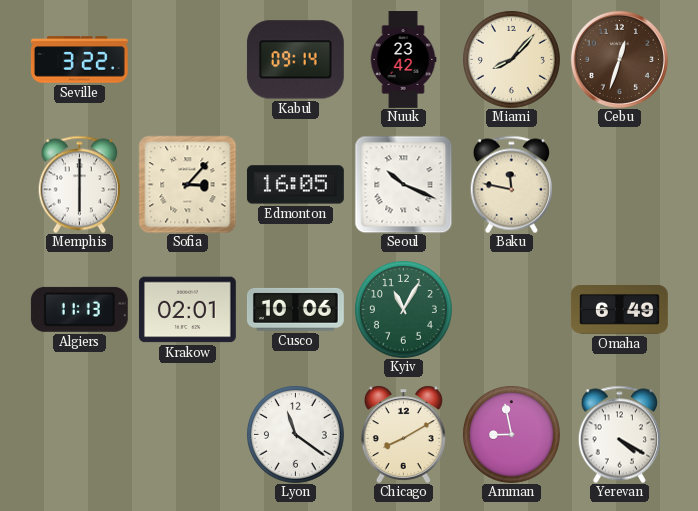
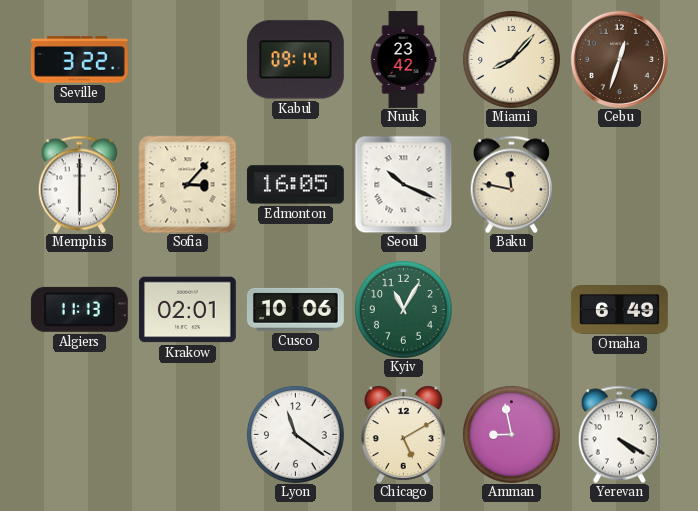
Chicago: 8:10 -> 5:10
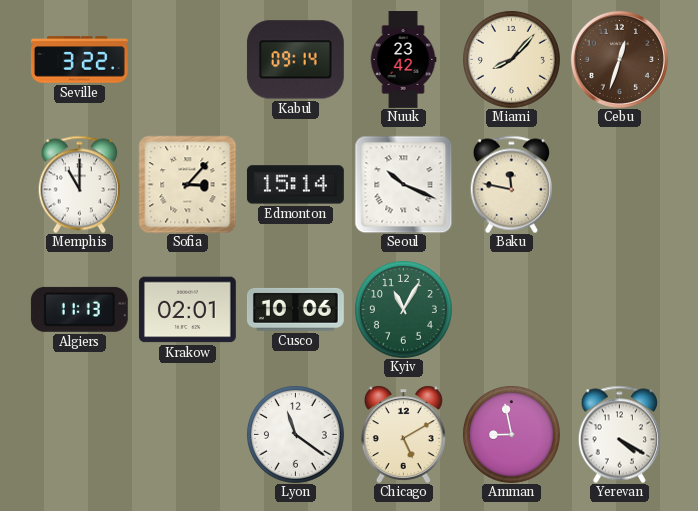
Memphis: 6:00 -> 11:00
Edmonton: 16:05 -> 15:14
Omaha: 6:49 -> none
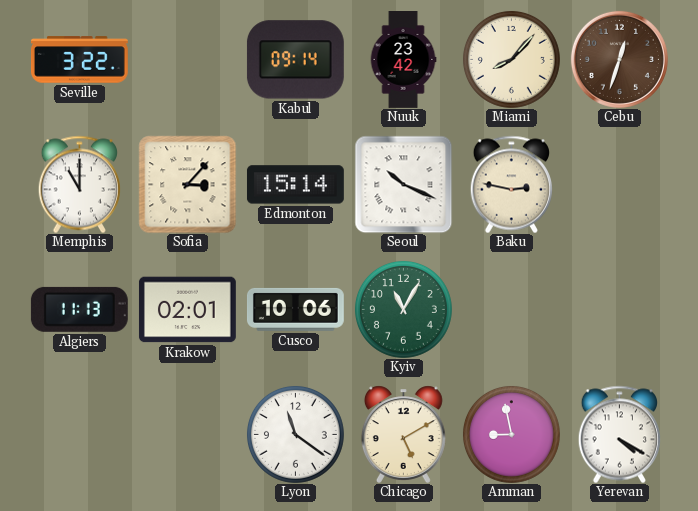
Baku: 11:47 -> 2:47
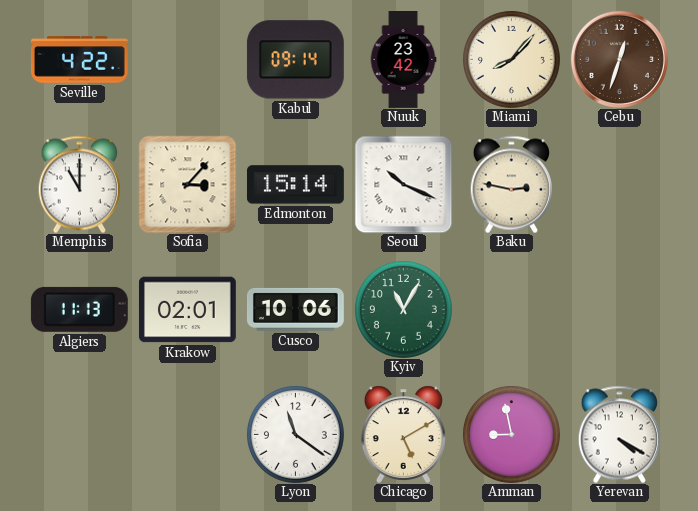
Seville: 3:22 -> 4:22
